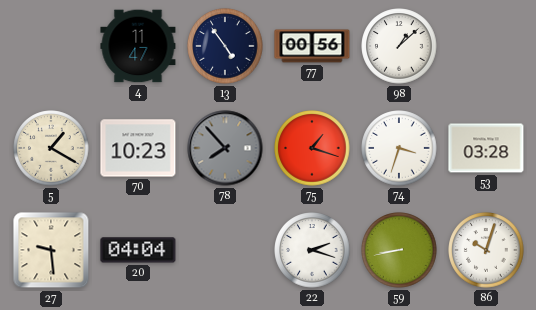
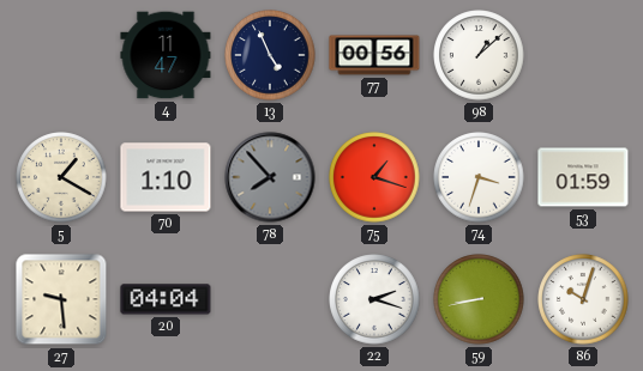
13: 4:54 -> 4:56
70: 10:23 -> 1:10
53: 03:28 -> 01:59
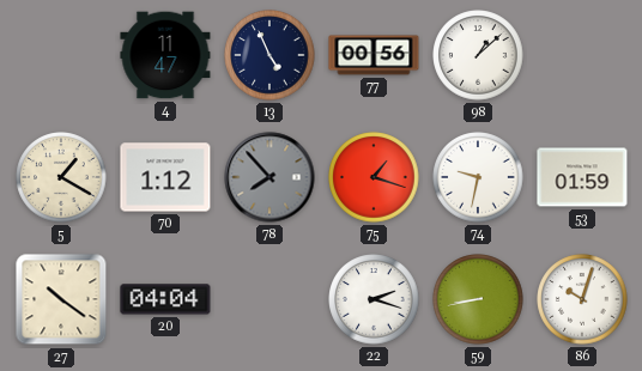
70: 1:10 -> 1:12
74: 3:33 -> 9:32
27: 9:29 -> 10:21
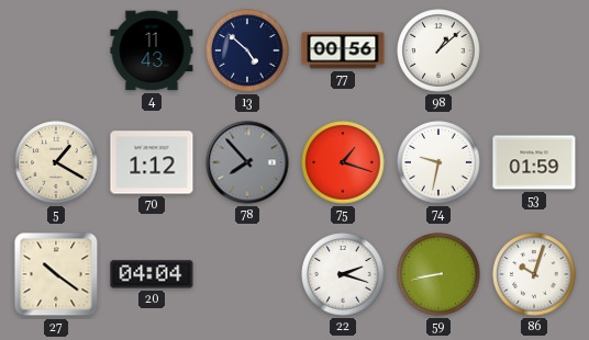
4: 11:47 -> 11:43
13: 4:56 -> 4:52
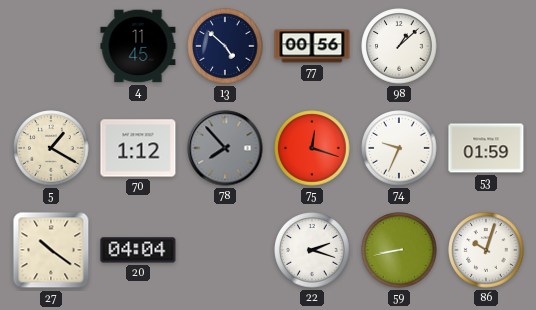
4: 11:43 -> 11:45
75: 1:18 -> 12:18
74: 9:32 -> 9:34
